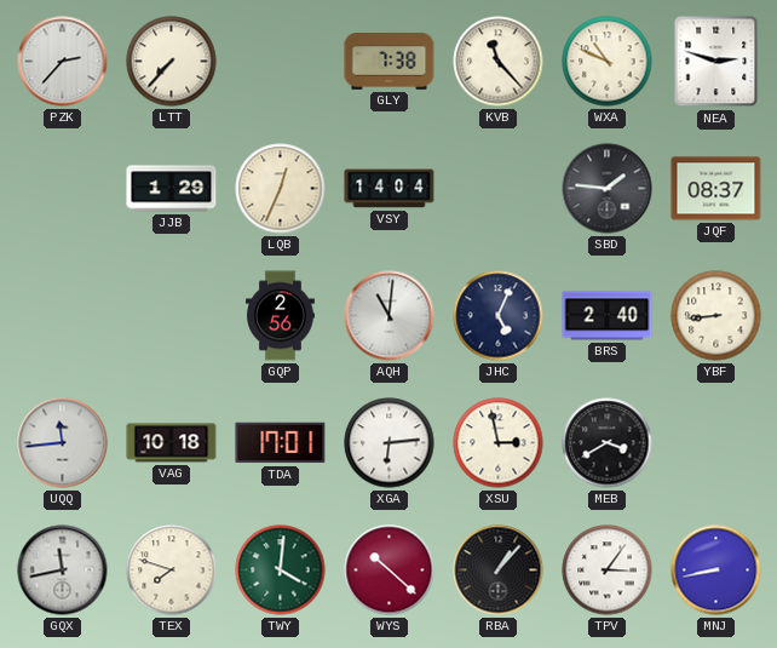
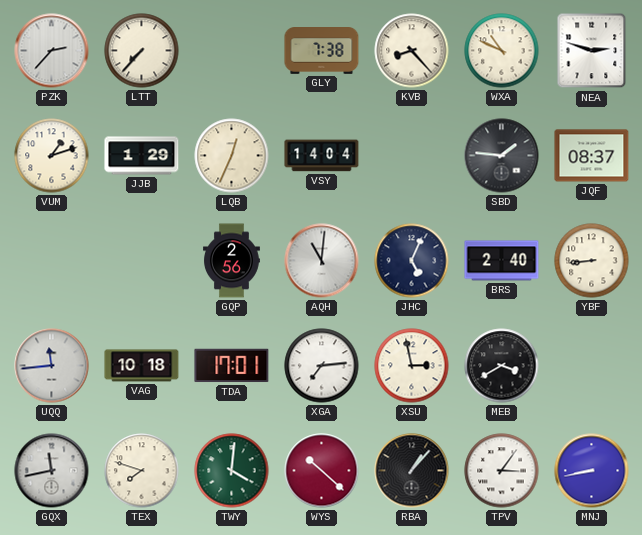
KVB: 11:23 -> 8:23
VUM: none -> 1:12
XGA: 6:14 -> 7:14
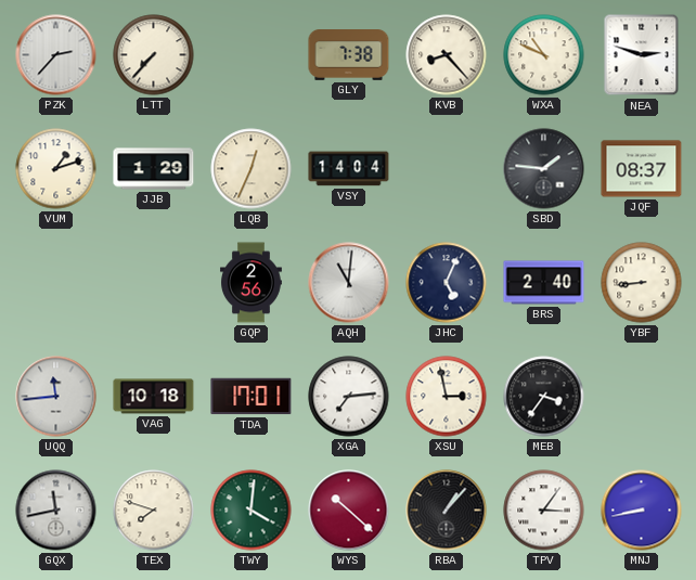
MEB: 3:40 -> 3:36
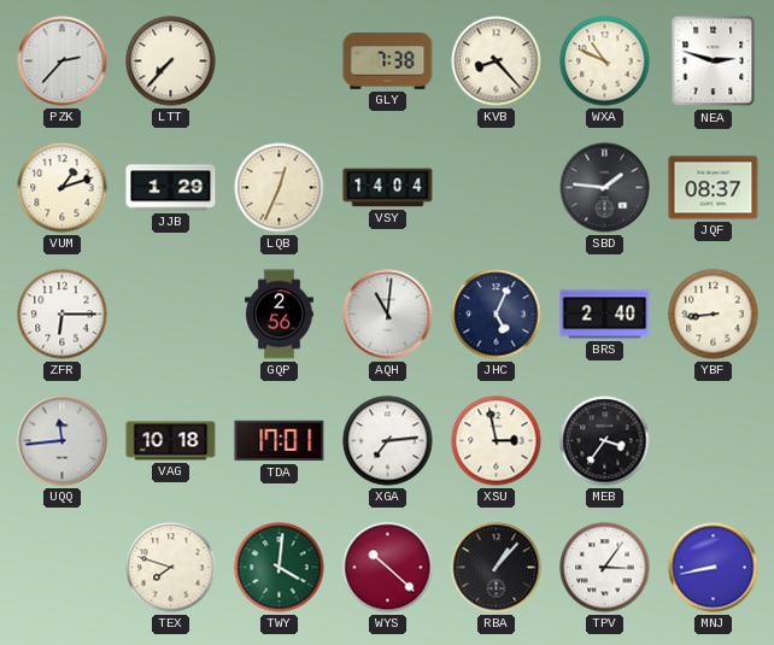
ZFR: none -> 6:15
GQX: 11:43 -> none
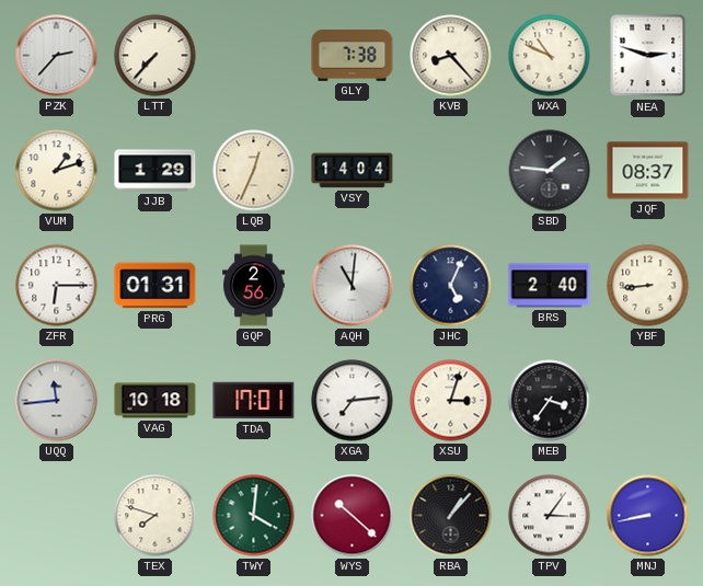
PRG: none -> 01:31
XSU: 2:58 -> 3:03
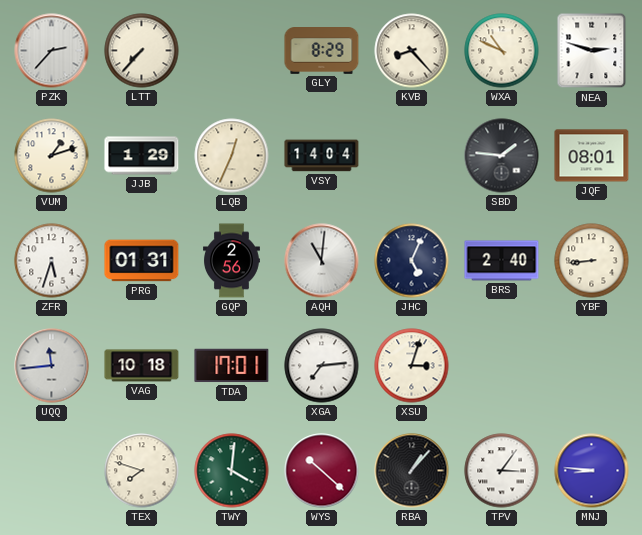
GLY: 7:38 -> 8:29
JQF: 08:37 -> 08:01
ZFR: 6:15 -> 5:33
MEB: 3:36 -> none
MNJ: 8:43 -> 8:46
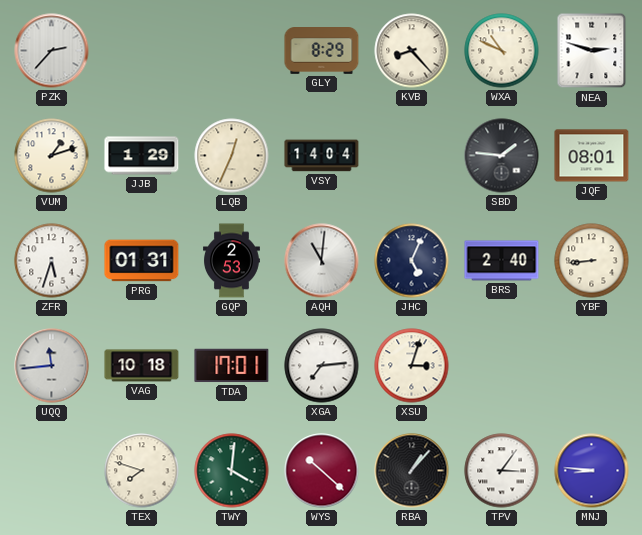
LTT: 7:37 -> none
GQP: 2:56 -> 2:53
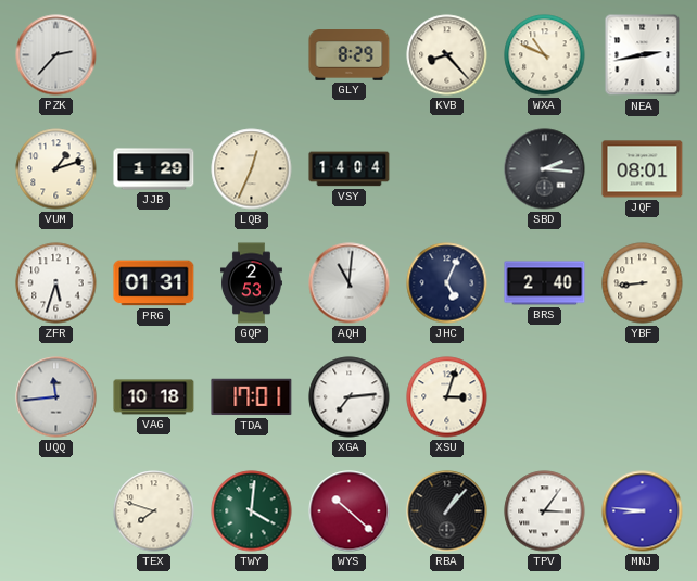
NEA: 2:48 -> 2:43
SBD: 1:46 -> 2:16
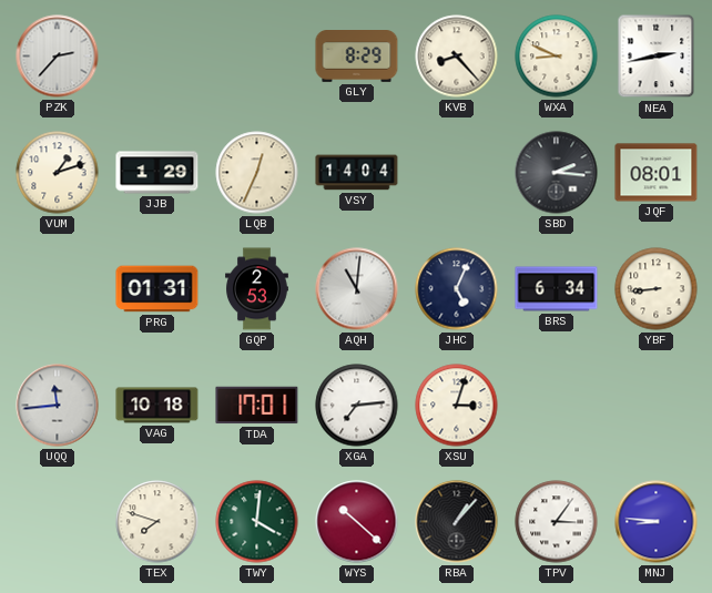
WXA: 10:49 -> 8:49
ZFR: 5:33 -> none
BRS: 2:40 -> 6:34
